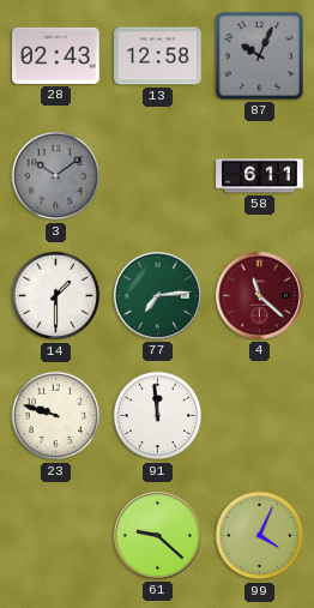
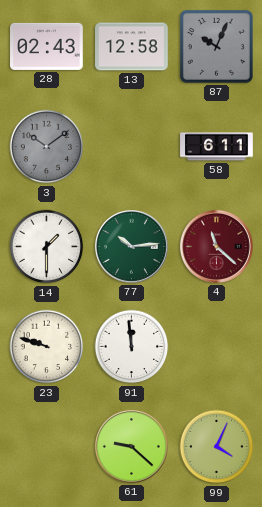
77: 7:14 -> 10:14
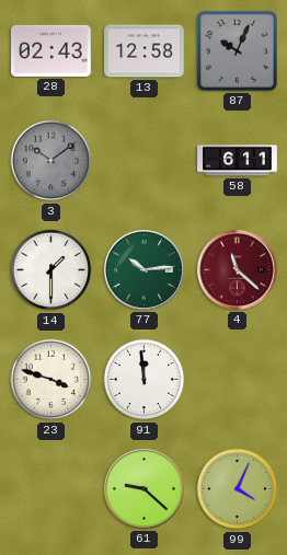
23: 9:48 -> 3:48
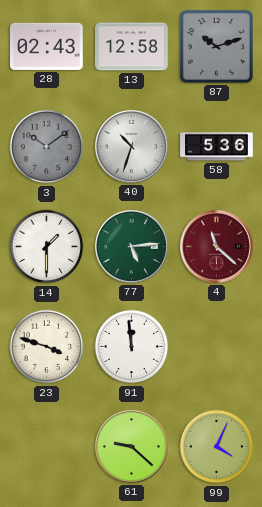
87: 10:04 -> 10:12
40: none -> 10:33
58: 6:11 -> 5:36
77: 10:14 -> 5:14
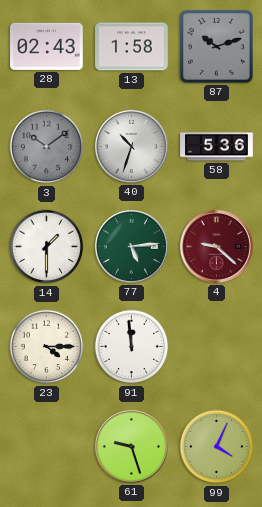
13: 12:58 -> 1:58
4: 11:22 -> 9:22
23: 3:48 -> 4:15
61: 9:22 -> 9:27
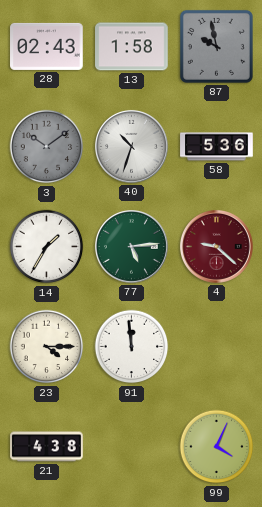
87: 10:12 -> 9:58
14: 1:30 -> 1:35
21: none -> 4:38
61: 9:27 -> none
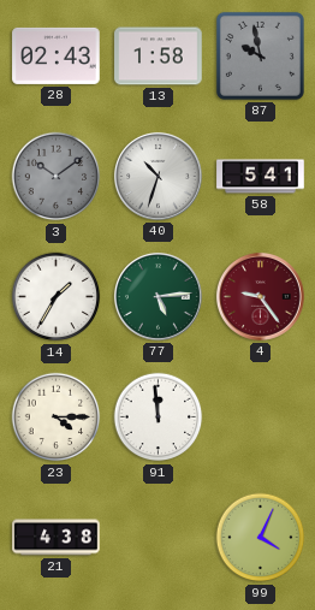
58: 5:36 -> 5:41
4: 9:22 -> 9:24
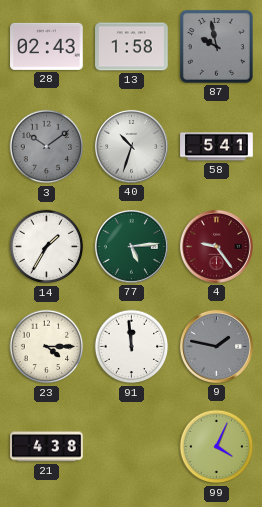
9: none -> 1:47
